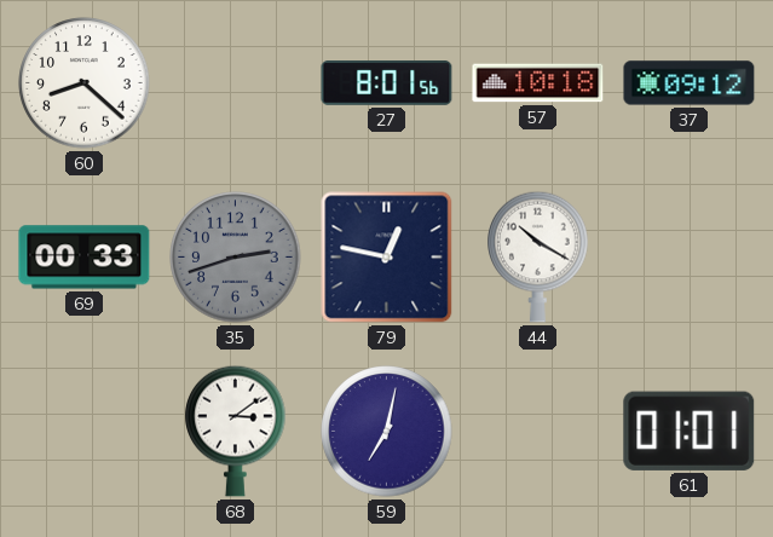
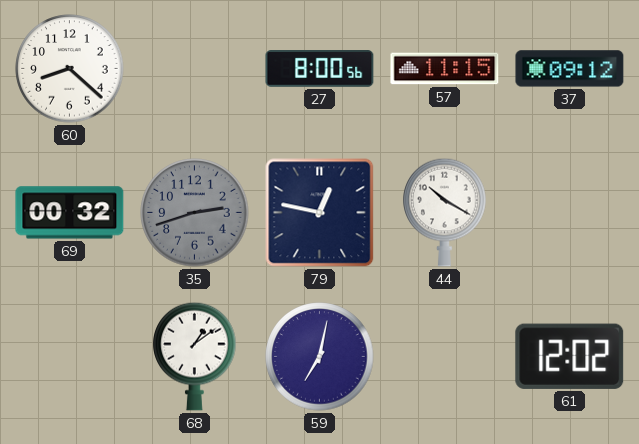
27: 8:01 -> 8:00
57: 10:18 -> 11:15
69: 00:33 -> 00:32
68: 3:09 -> 1:09
61: 01:01 -> 12:02
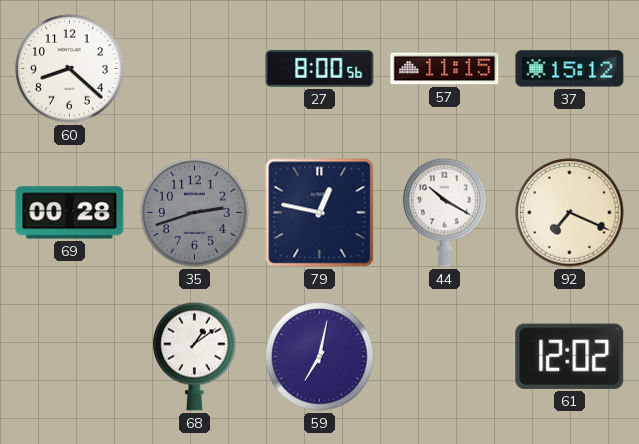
37: 09:12 -> 15:12
69: 00:32 -> 00:28
92: none -> 7:19
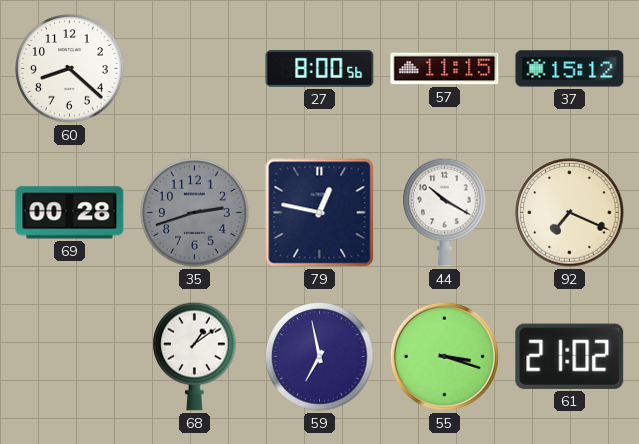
59: 7:02 -> 6:58
55: none -> 3:18
61: 12:02 -> 21:02
